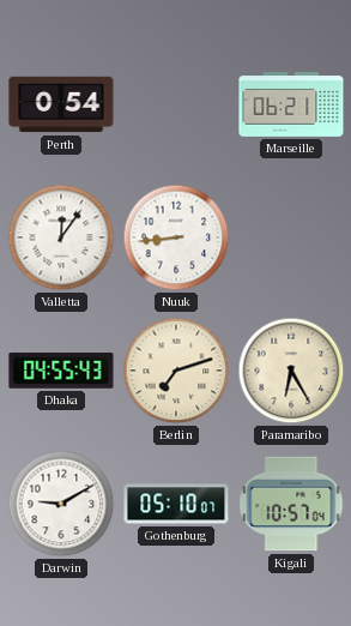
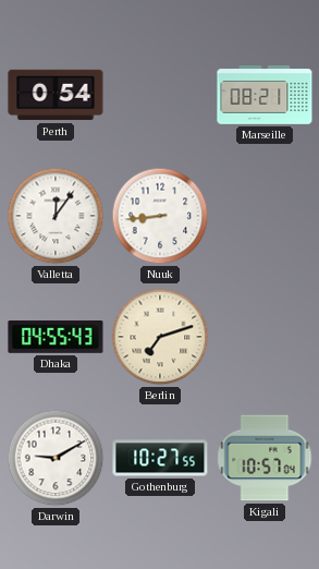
Marseille: 06:21 -> 08:21
Paramaribo: 6:25 -> none
Gothenburg: 05:10 -> 10:27
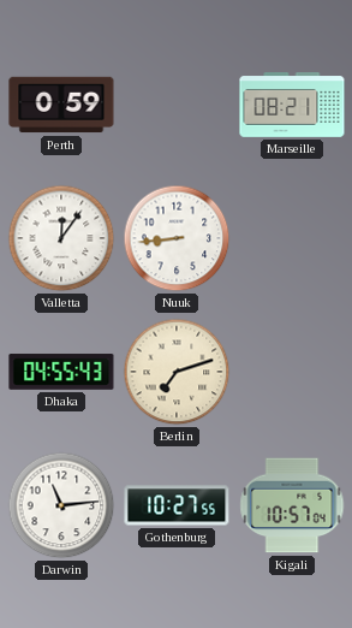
Perth: 0:54 -> 0:59
Darwin: 9:10 -> 11:14
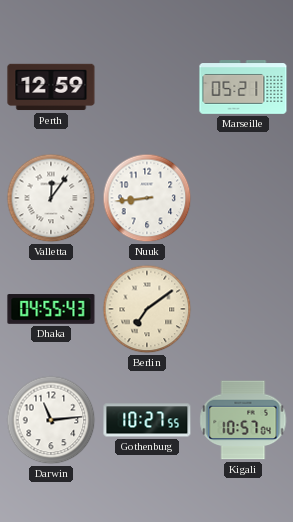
Perth: 0:59 -> 12:59
Marseille: 08:21 -> 05:21
Berlin: 7:12 -> 7:09
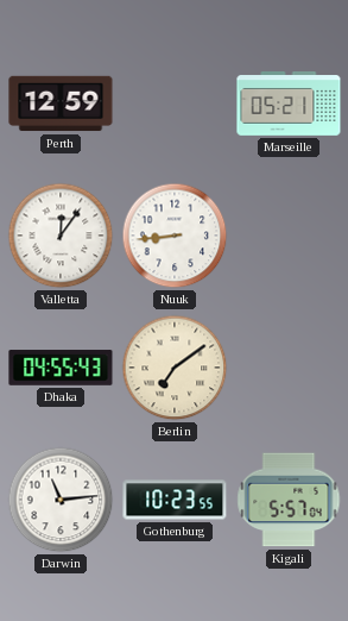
Gothenburg: 10:27 -> 10:23
Kigali: 10:57 -> 5:57
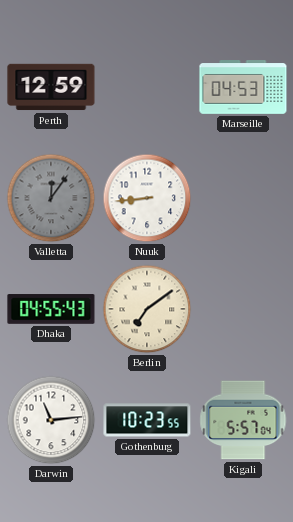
Marseille: 05:21 -> 04:53
Valletta dial: white -> grey
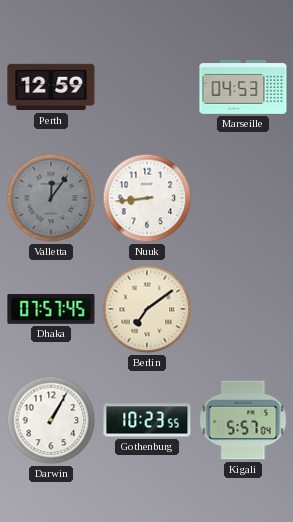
Dhaka: 04:55 -> 07:57
Darwin: 11:14 -> 1:05
